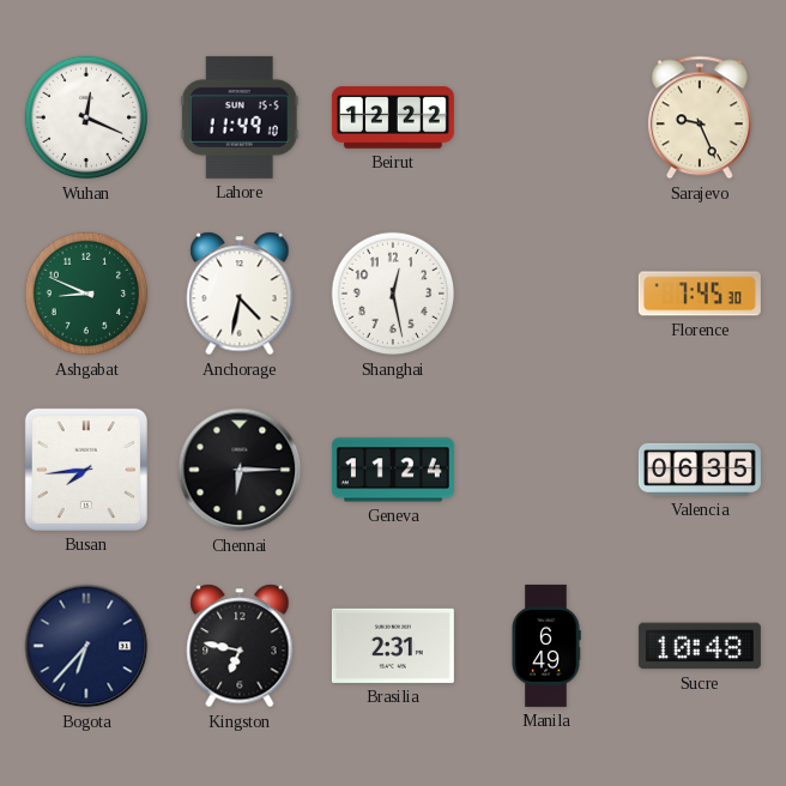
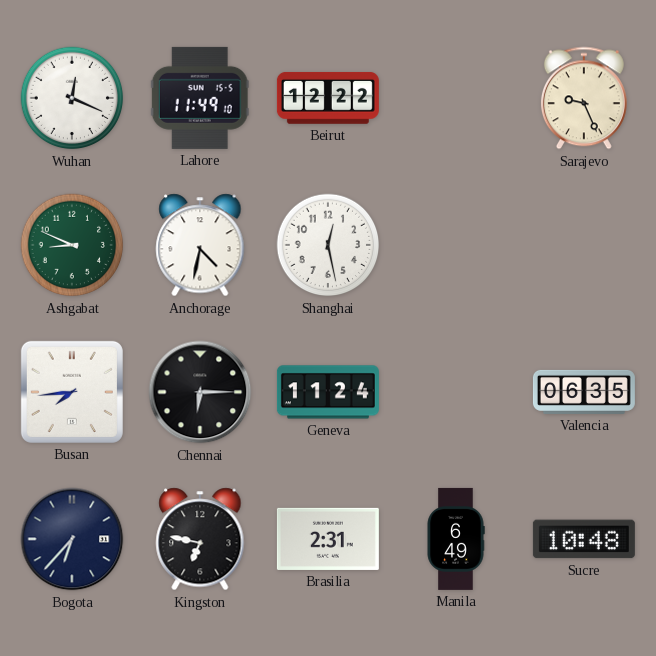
Florence: 7:45 -> none
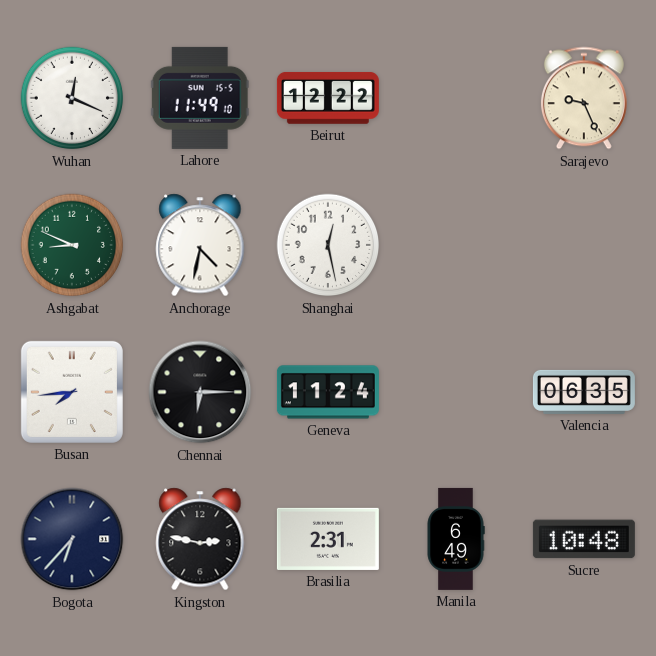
Kingston: 6:47 -> 2:47
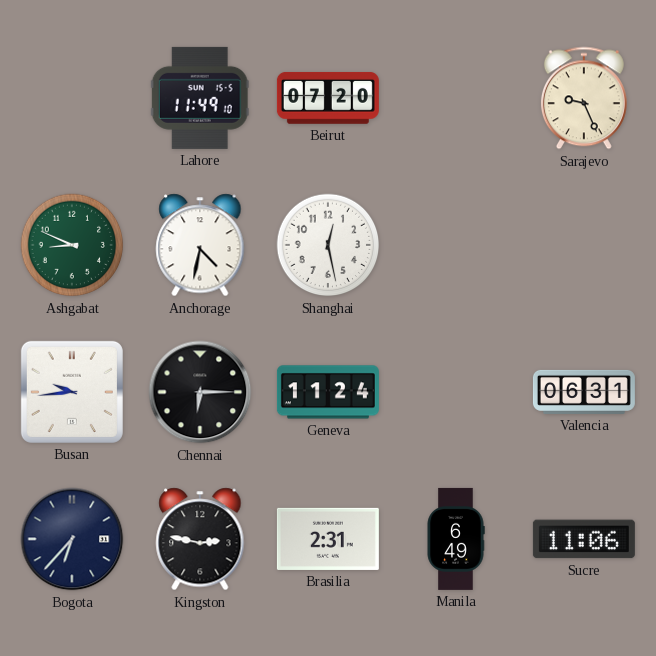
Wuhan: 12:19 -> none
Beirut: 12:22 -> 07:20
Busan: 7:44 -> 9:44
Valencia: 06:35 -> 06:31
Sucre: 10:48 -> 11:06
